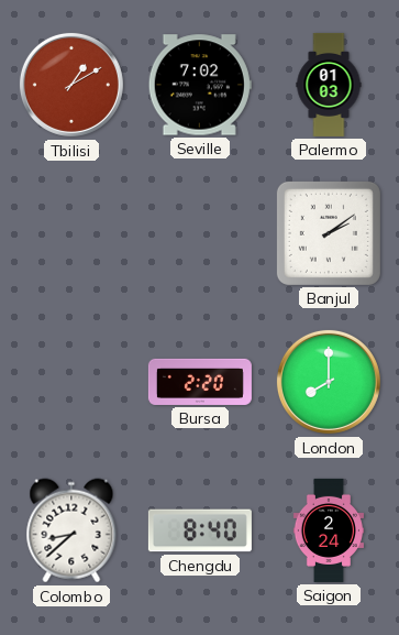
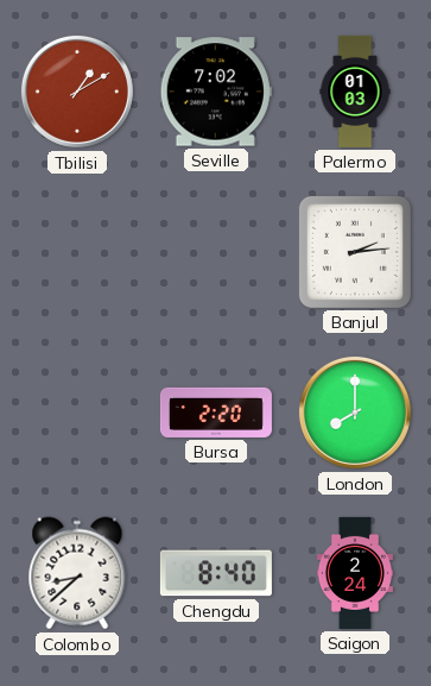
Banjul: 2:09 -> 2:14
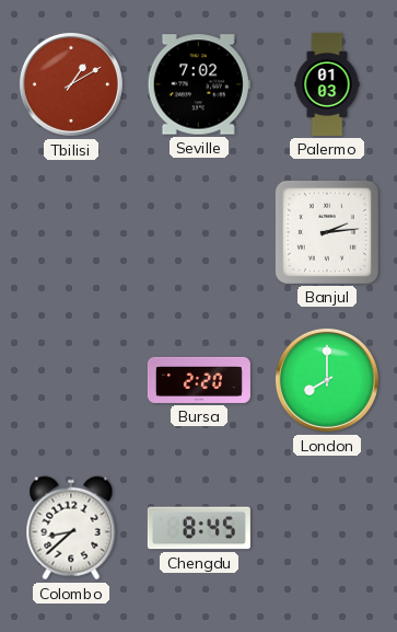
Chengdu: 8:40 -> 8:45
Saigon: 2:24 -> none
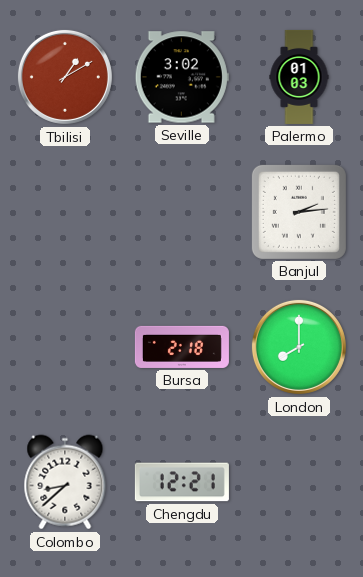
Seville: 7:02 -> 3:02
Bursa: 2:20 -> 2:18
Chengdu: 8:45 -> 12:21
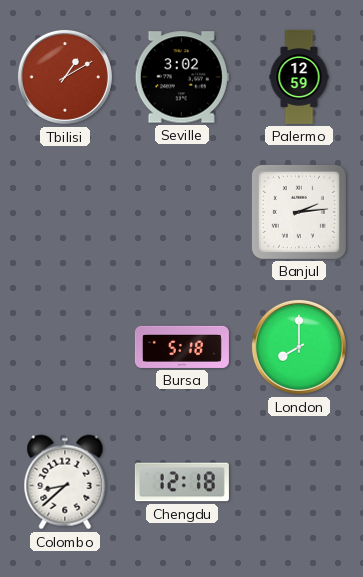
Palermo: 01:03 -> 12:59
Bursa: 2:18 -> 5:18
Chengdu: 12:21 -> 12:18
